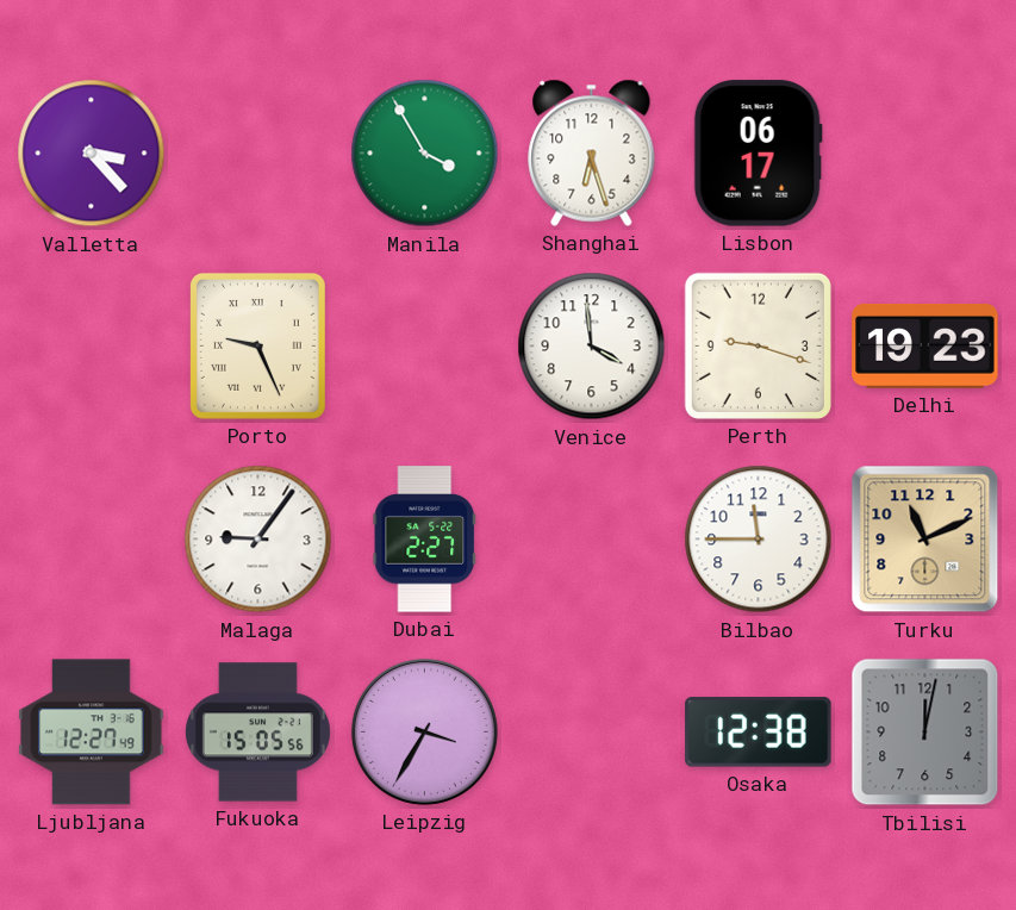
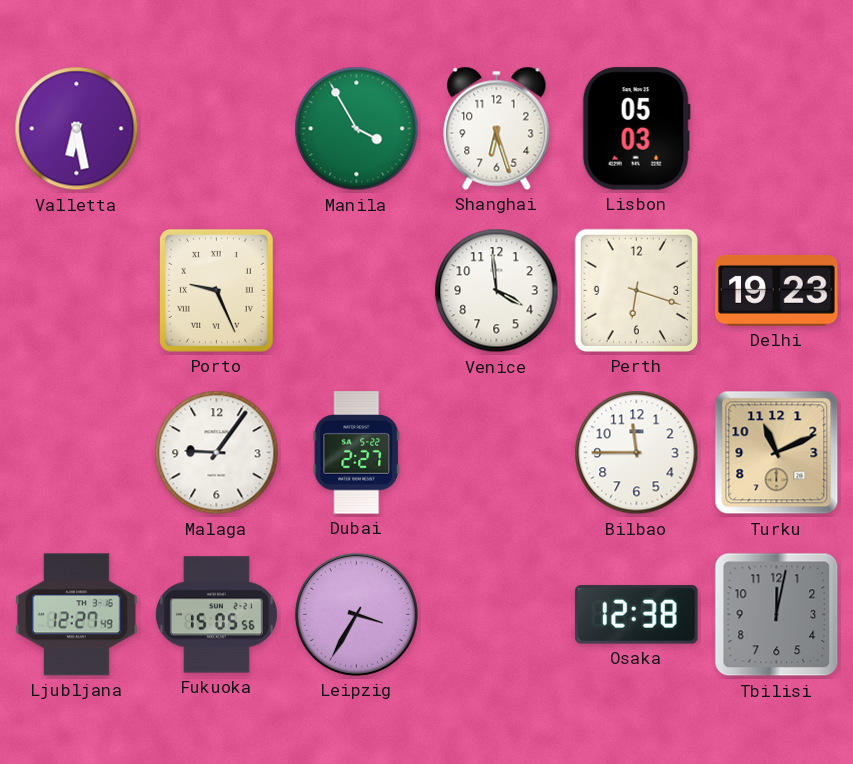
Valletta: 3:23 -> 6:28
Lisbon: 06:17 -> 05:03
Perth: 9:18 -> 6:18
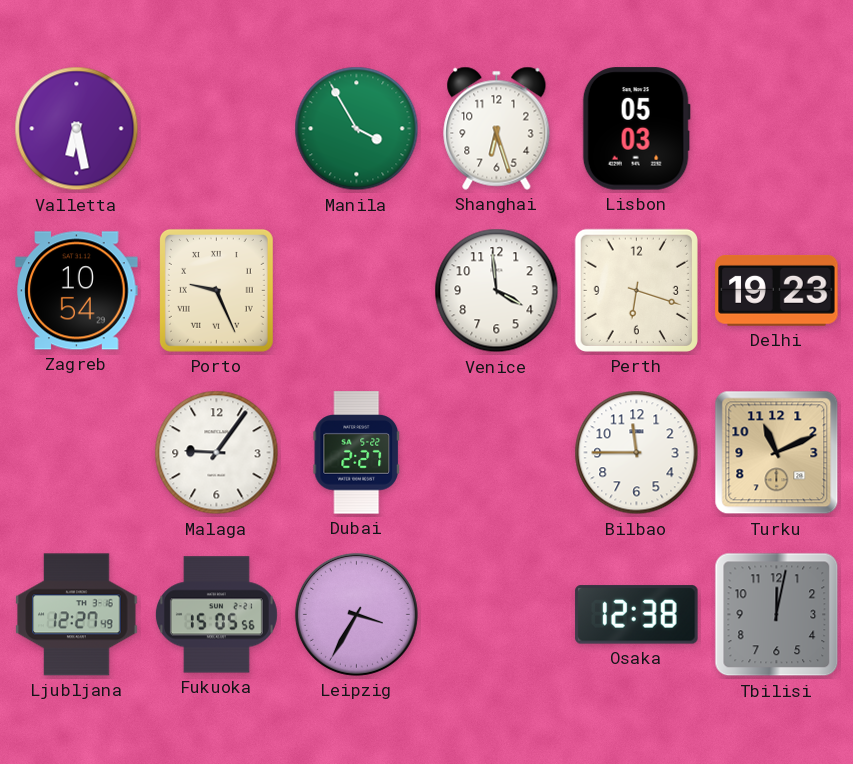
Zagreb: none -> 10:54
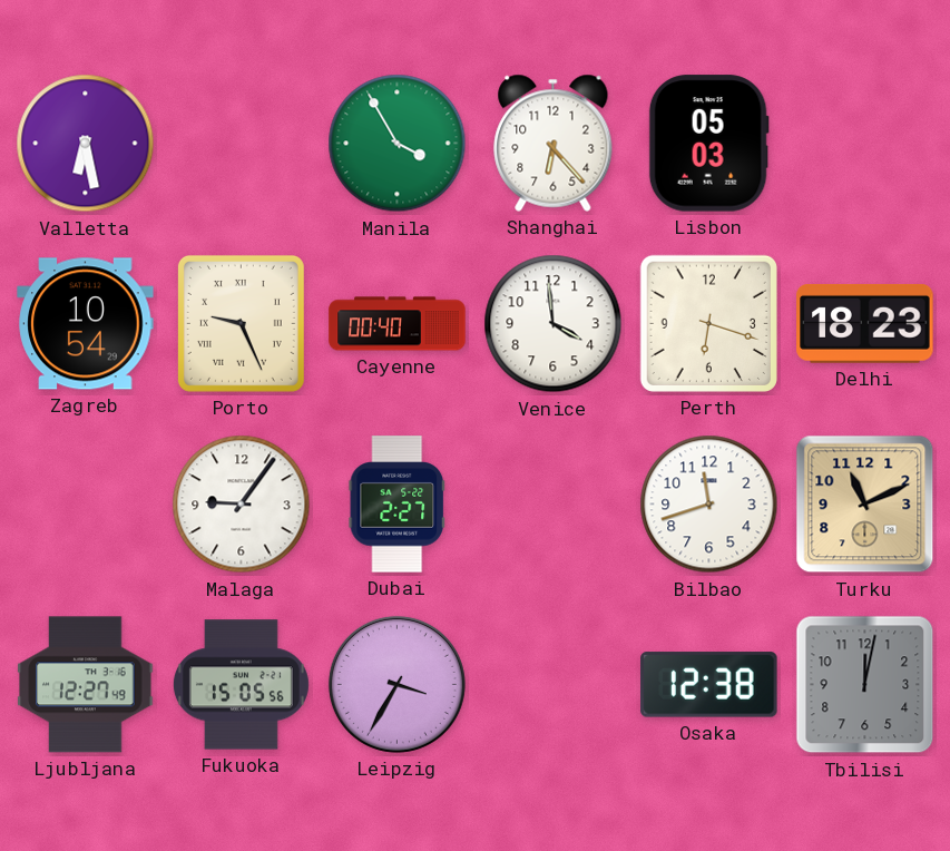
Shanghai: 6:27 -> 6:23
Cayenne: none -> 00:40
Delhi: 19:23 -> 18:23
Bilbao: 11:45 -> 11:42
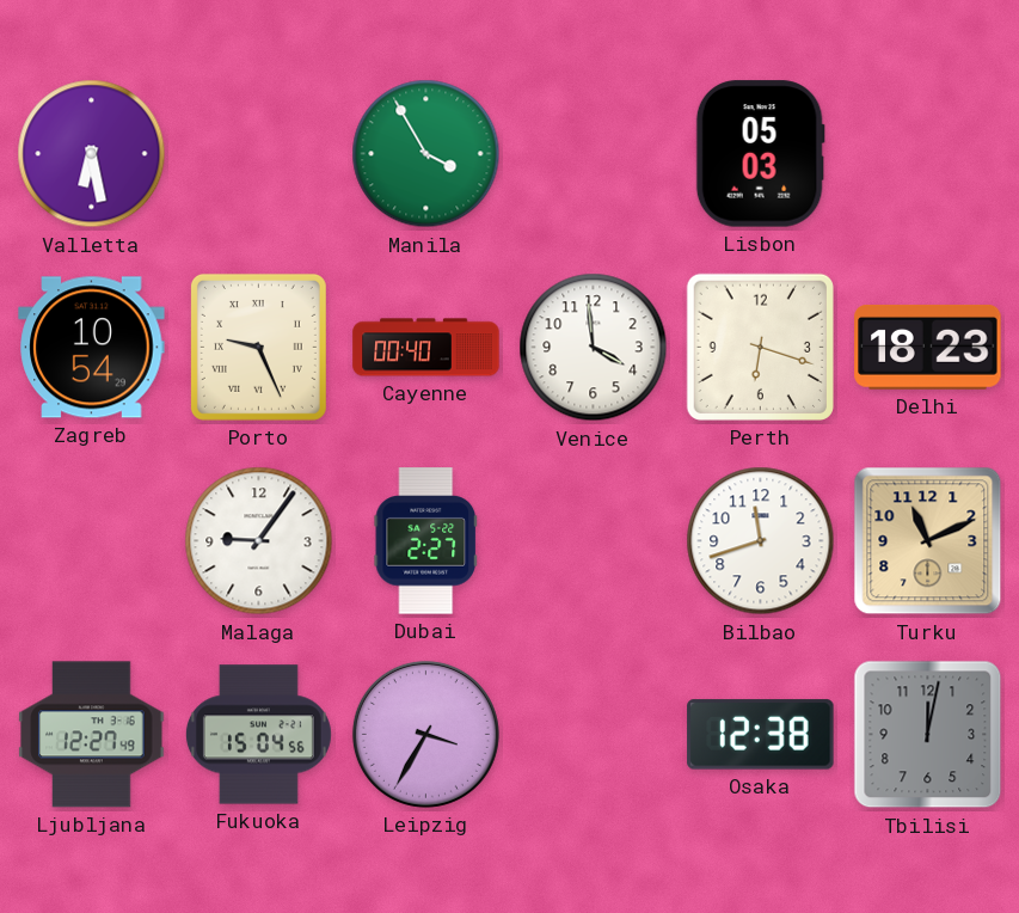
Shanghai: 6:23 -> none
Fukuoka: 15:05 -> 15:04
